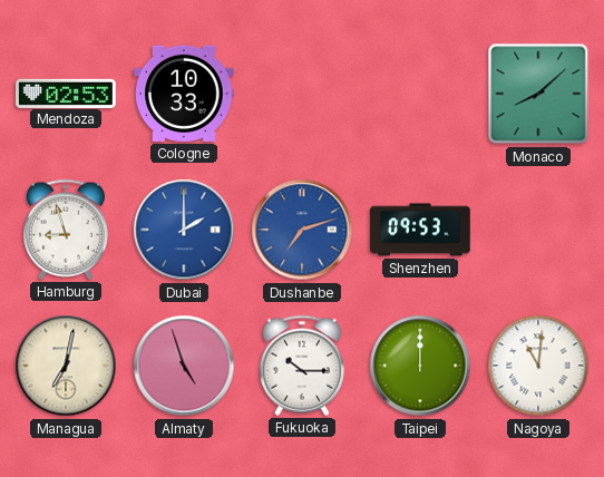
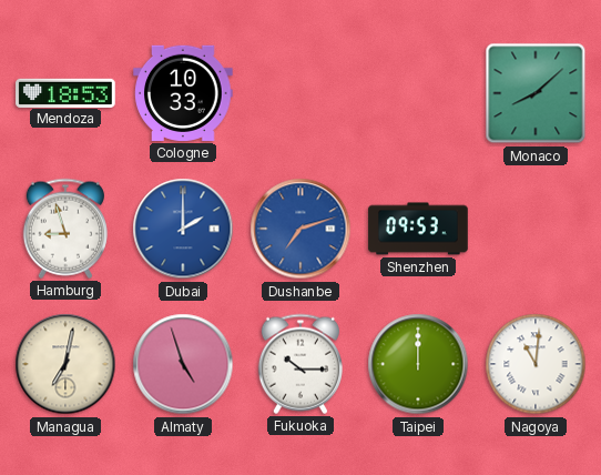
Mendoza: 02:53 -> 18:53
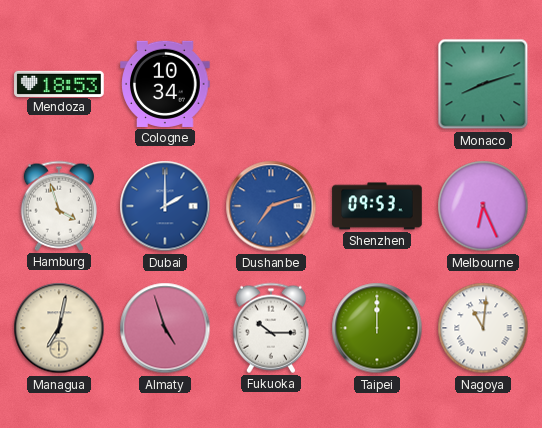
Cologne: 10:33 -> 10:34
Monaco: 8:08 -> 8:12
Hamburg: 8:57 -> 3:57
Melbourne: none -> 6:26
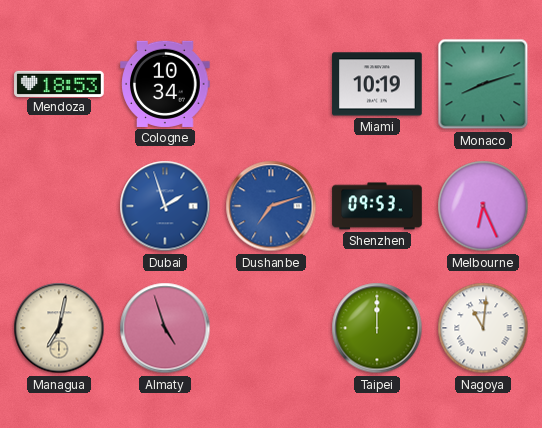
Miami: none -> 10:19
Hamburg: 3:57 -> none
Dubai: 2:00 -> 1:57
Fukuoka: 10:15 -> none
